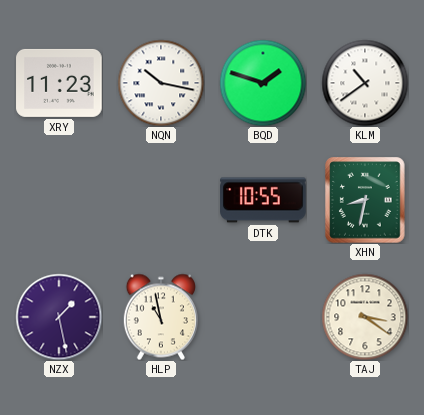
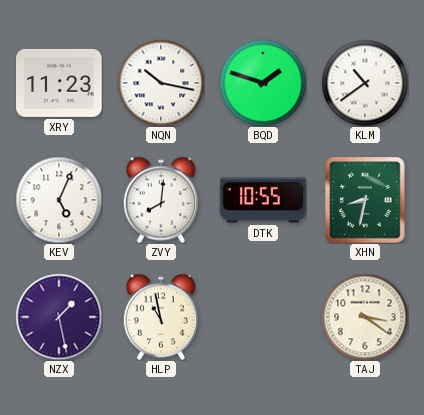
KEV: none -> 5:04
ZVY: none -> 8:01
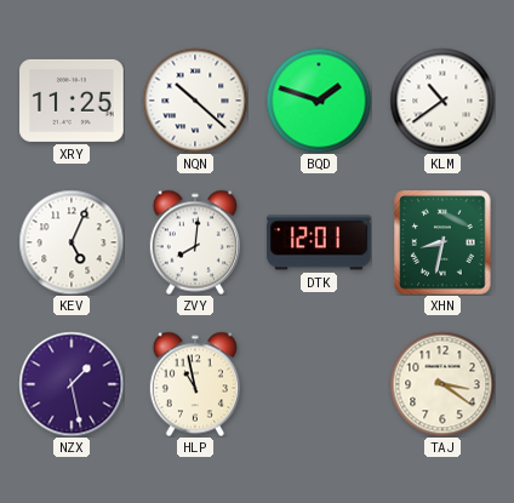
XRY: 11:23 -> 11:25
NQN: 10:17 -> 10:22
DTK: 10:55 -> 12:01
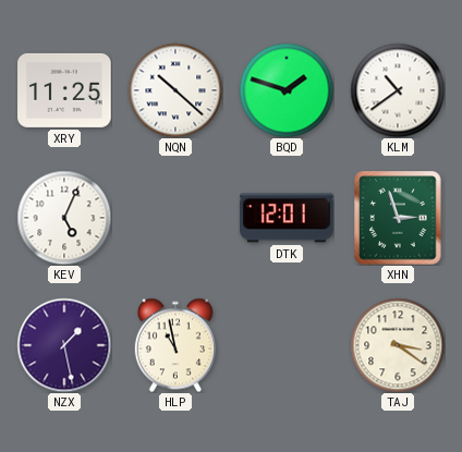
ZVY: 8:01 -> none
XHN: 8:32 -> 2:57
